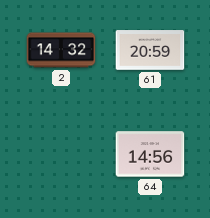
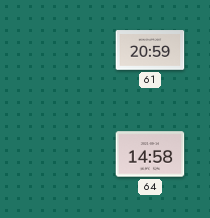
2: 14:32 -> none
64: 14:56 -> 14:58
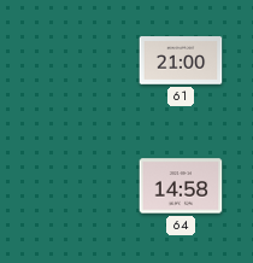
61: 20:59 -> 21:00
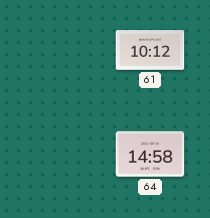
61: 21:00 -> 10:12
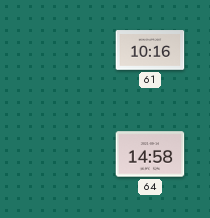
61: 10:12 -> 10:16
